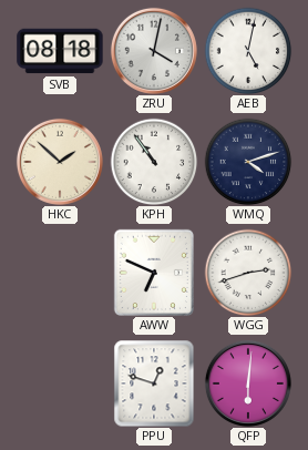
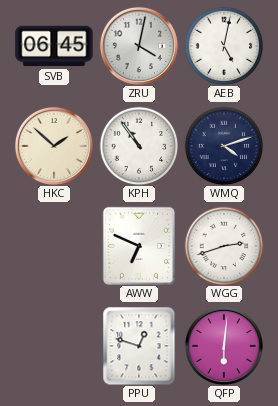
SVB: 08:18 -> 06:45
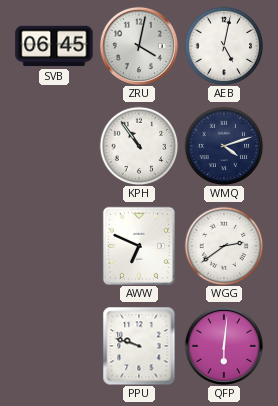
HKC: 1:52 -> none
WGG: 2:42 -> 2:39
PPU: 12:48 -> 9:48
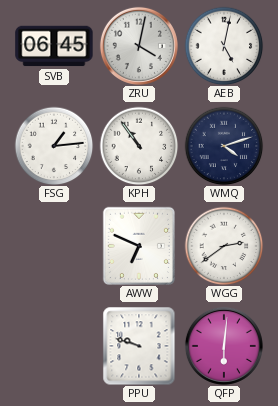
FSG: none -> 1:14
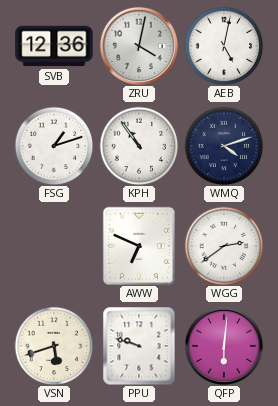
SVB: 06:45 -> 12:36
FSG: 1:14 -> 1:12
VSN: none -> 5:42
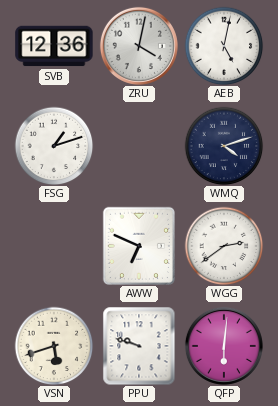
KPH: 10:54 -> none
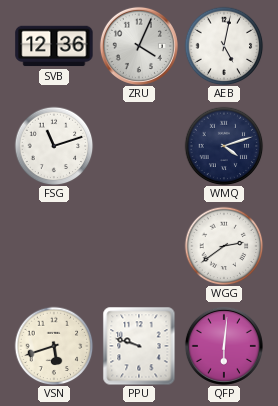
ZRU: 4:02 -> 4:04
FSG: 1:12 -> 11:12
AWW: 6:49 -> none
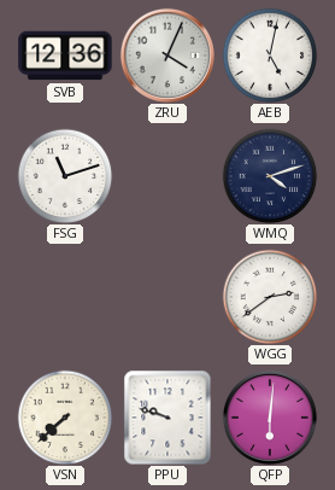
VSN: 5:42 -> 7:38
